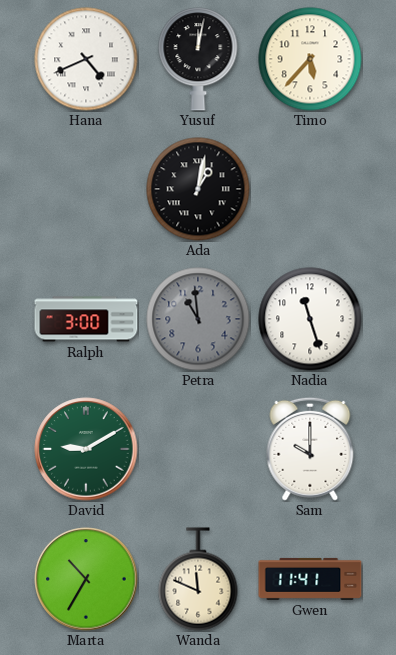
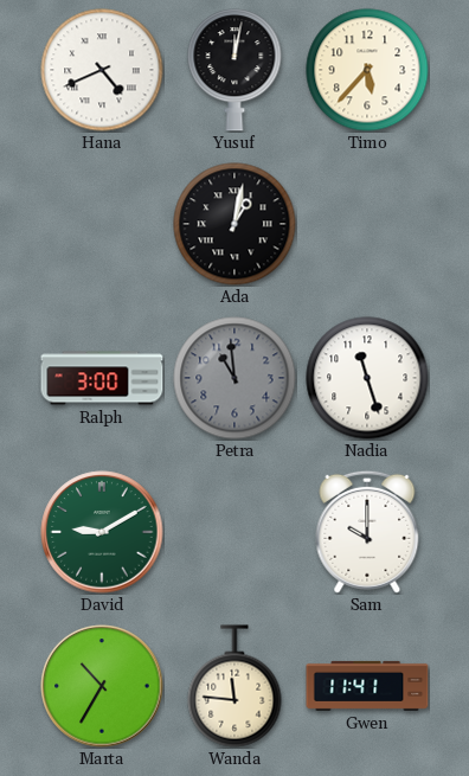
Wanda: 11:49 -> 11:46
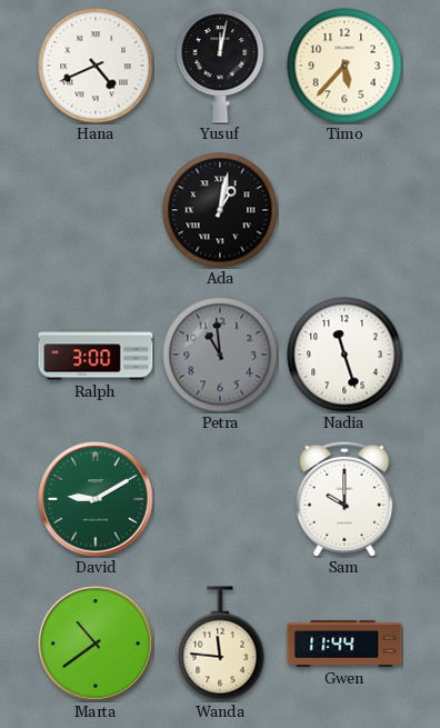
Marta: 10:35 -> 10:39
Gwen: 11:41 -> 11:44
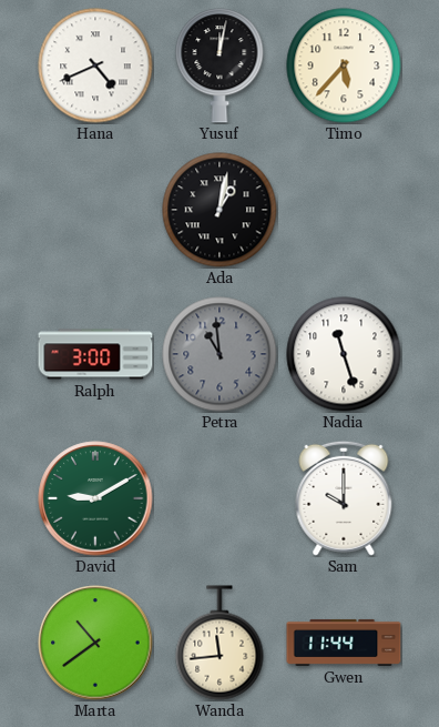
Wanda: 11:46 -> 11:44
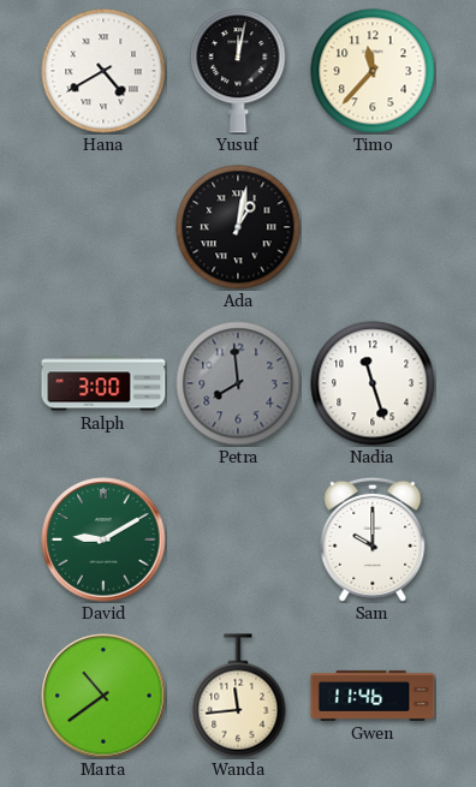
Hana: 4:41 -> 4:40
Timo: 5:37 -> 11:37
Petra: 10:59 -> 7:59
Gwen: 11:44 -> 11:46
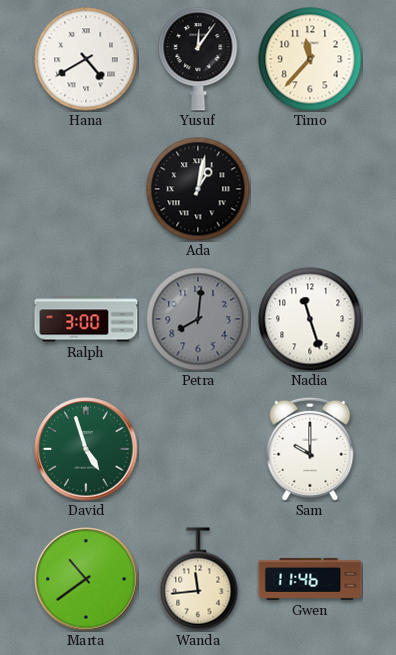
Yusuf: 12:02 -> 12:06
Petra: 7:59 -> 8:01
David: 9:10 -> 4:57
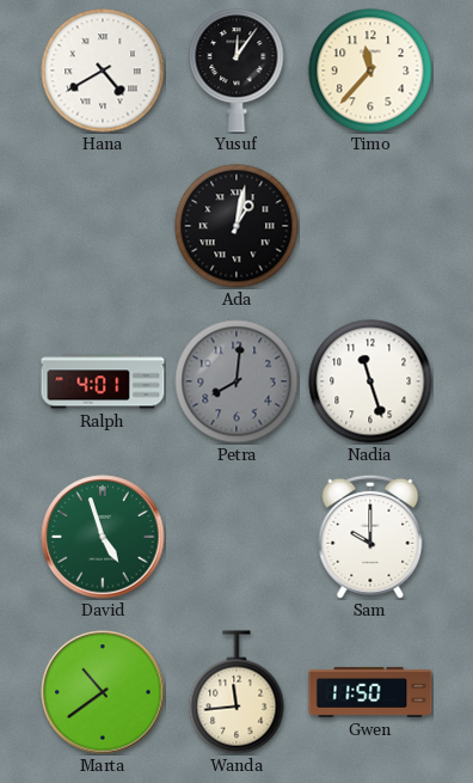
Ralph: 3:00 -> 4:01
Gwen: 11:46 -> 11:50
